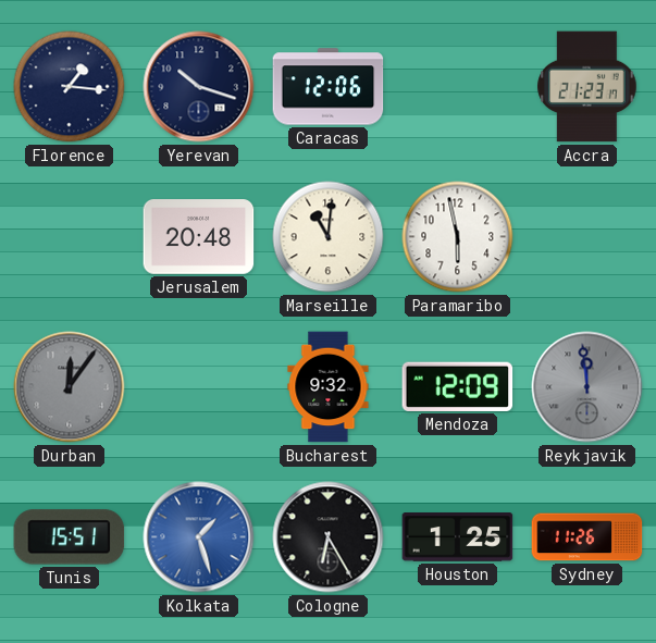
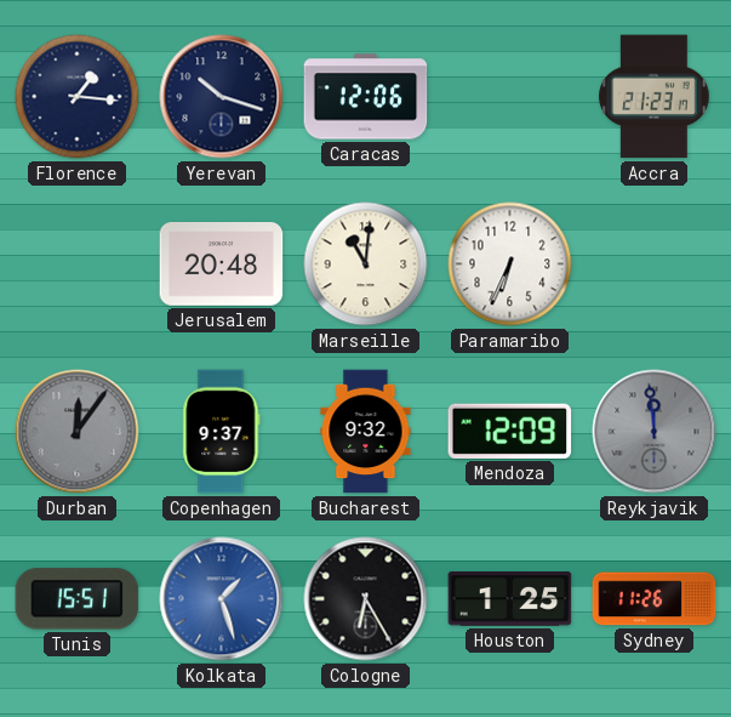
Paramaribo: 5:58 -> 6:34
Copenhagen: none -> 9:37
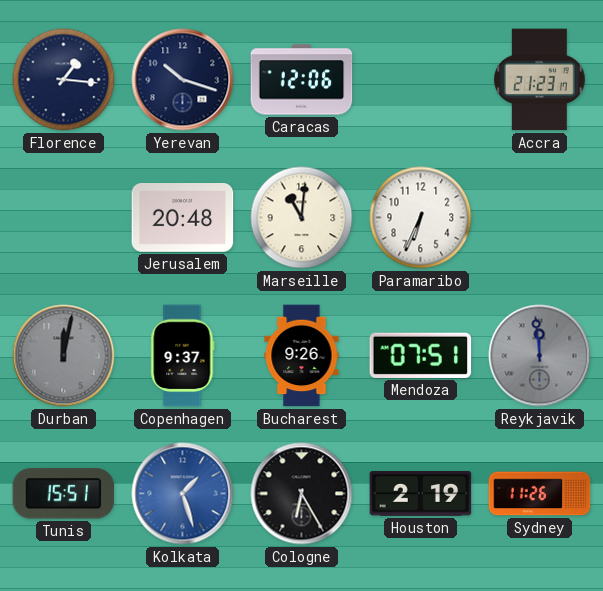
Durban: 12:06 -> 12:02
Bucharest: 9:32 -> 9:26
Mendoza: 12:09 -> 07:51
Houston: 1:25 -> 2:19
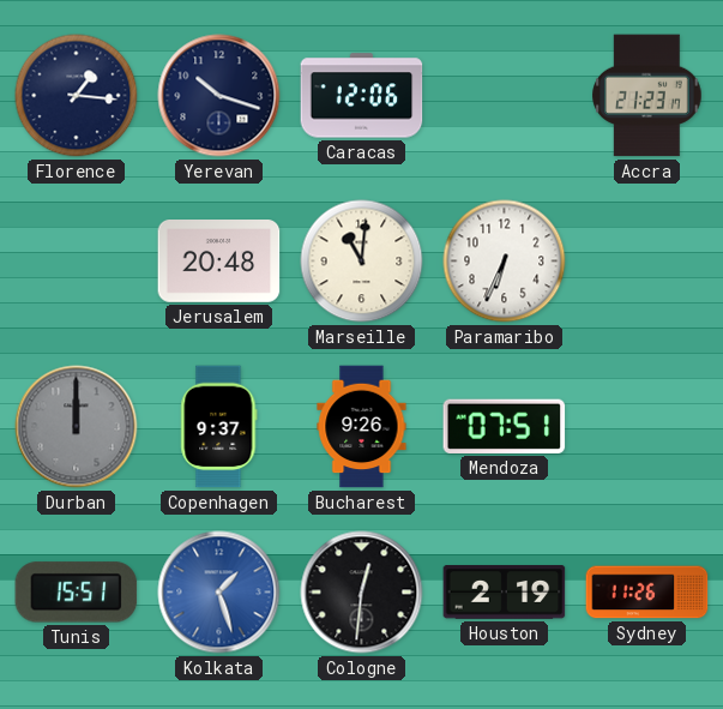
Durban: 12:02 -> 12:00
Reykjavik: 11:59 -> none
Cologne: 6:25 -> 12:31
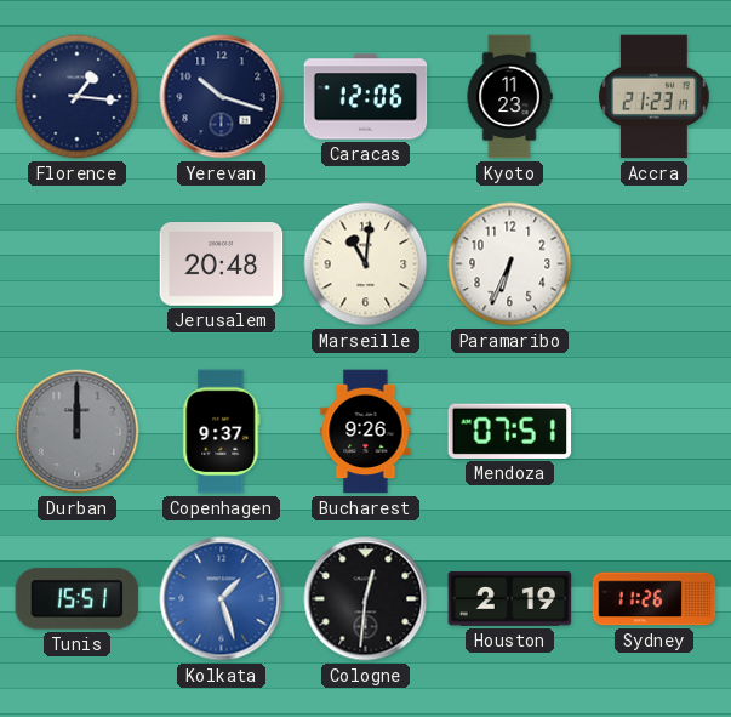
Kyoto: none -> 11:23
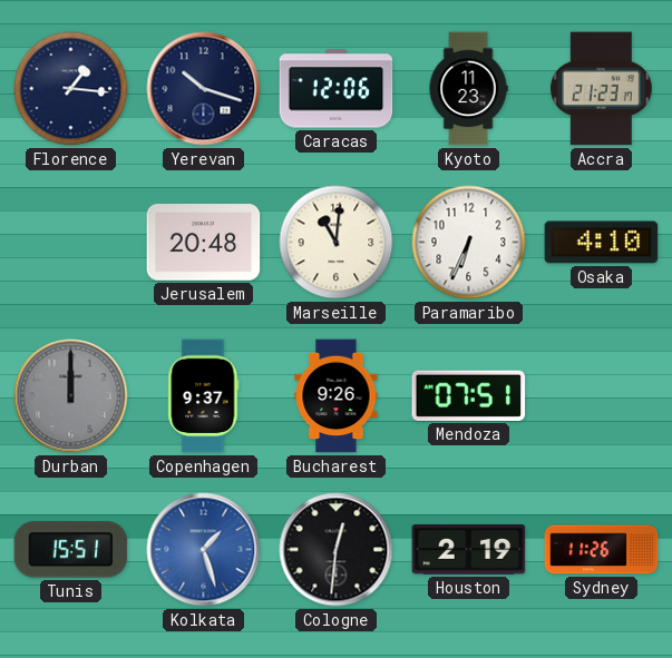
Osaka: none -> 4:10
